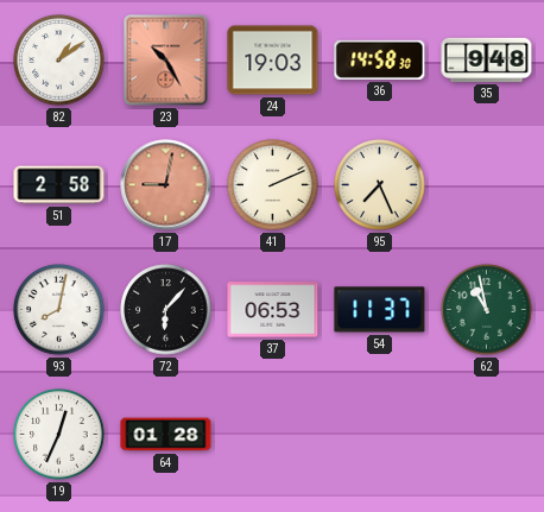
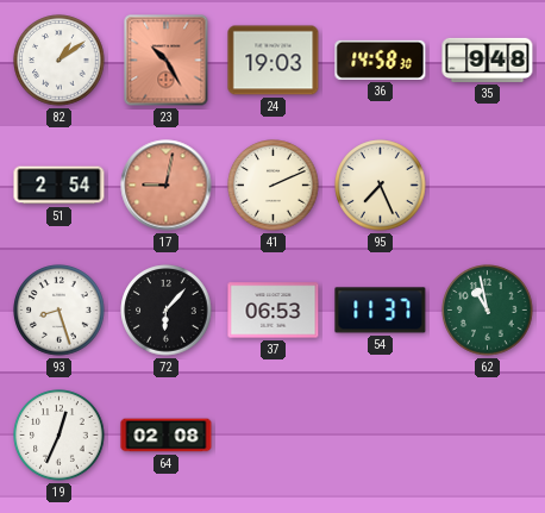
51: 2:58 -> 2:54
93: 8:02 -> 8:27
64: 01:28 -> 02:08
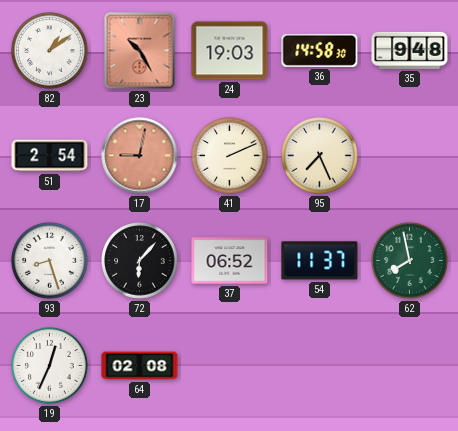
37: 06:53 -> 06:52
62: 10:58 -> 7:58
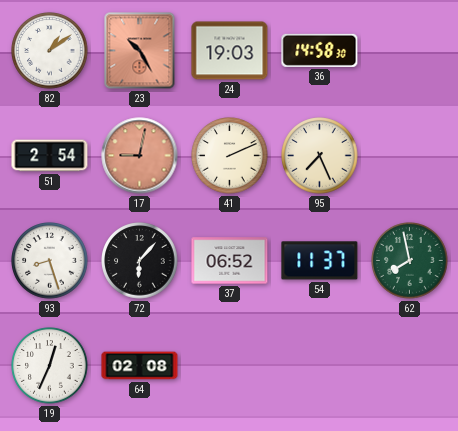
35: 9:48 -> none
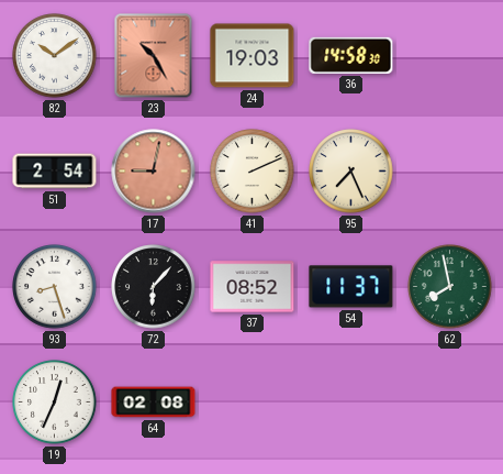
82: 1:09 -> 10:09
37: 06:52 -> 08:52
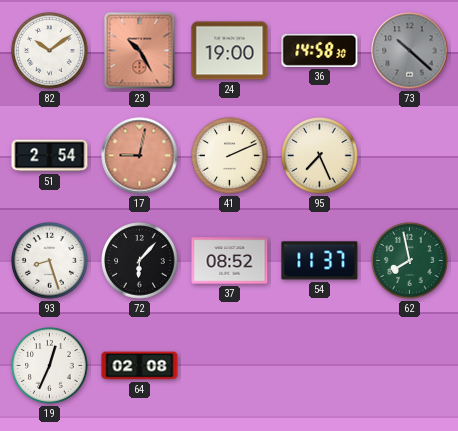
24: 19:03 -> 19:00
73: none -> 10:22
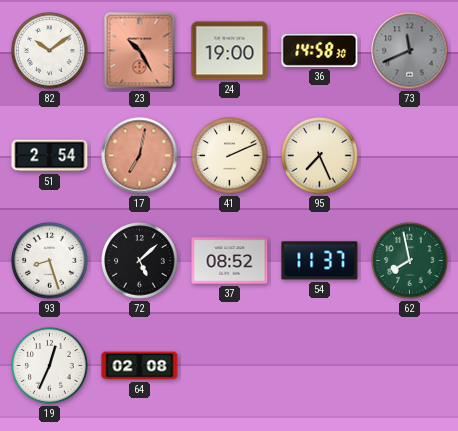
73: 10:22 -> 11:41
17: 9:02 -> 7:02
72: 6:07 -> 5:08
